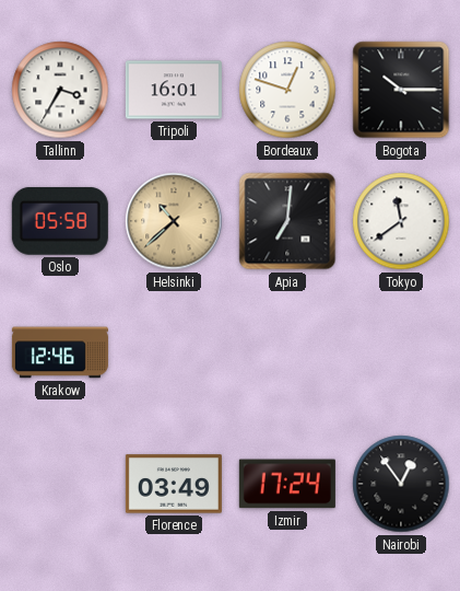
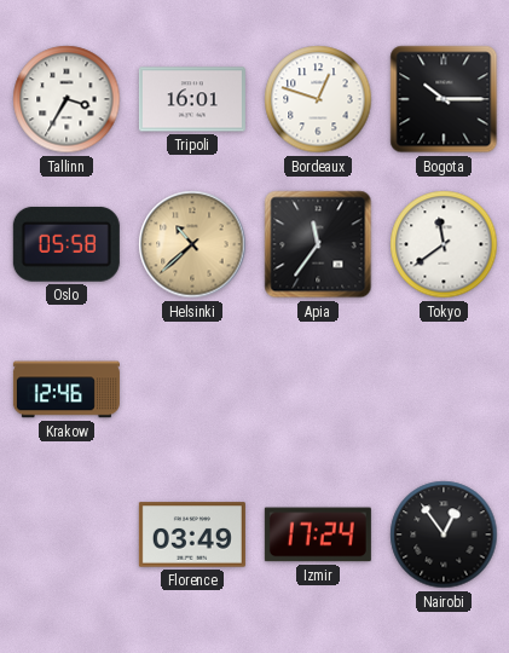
Apia: 7:01 -> 11:36
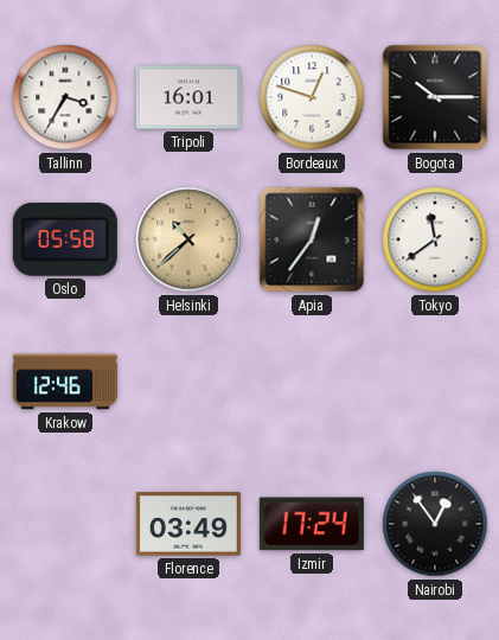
Apia: 11:36 -> 12:36
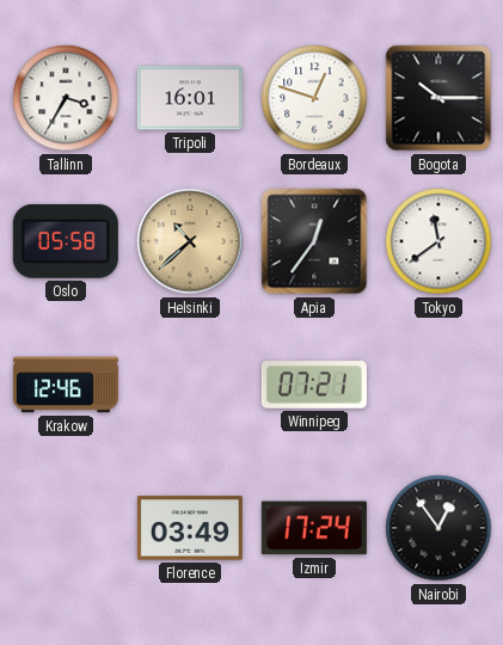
Winnipeg: none -> 07:21
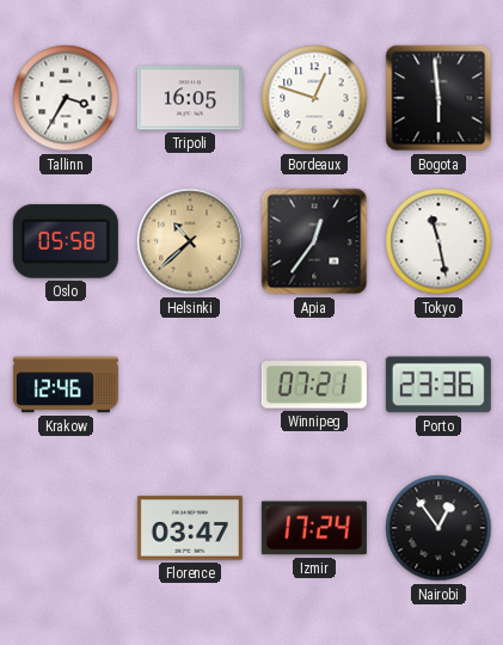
Tripoli: 16:01 -> 16:05
Bogota: 10:15 -> 5:59
Tokyo: 11:39 -> 11:28
Porto: none -> 23:36
Florence: 03:49 -> 03:47
